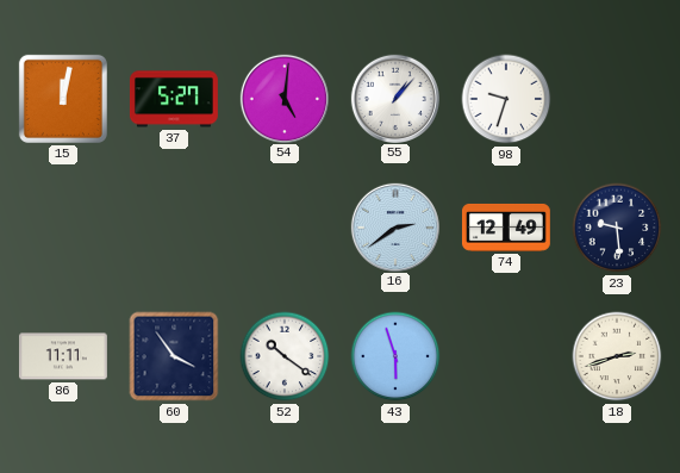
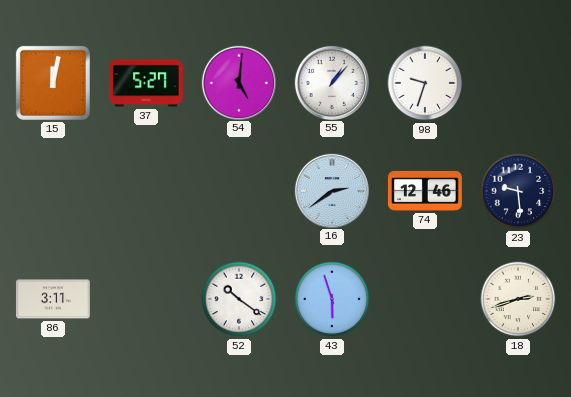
74: 12:49 -> 12:46
86: 11:11 -> 3:11
60: 3:54 -> none
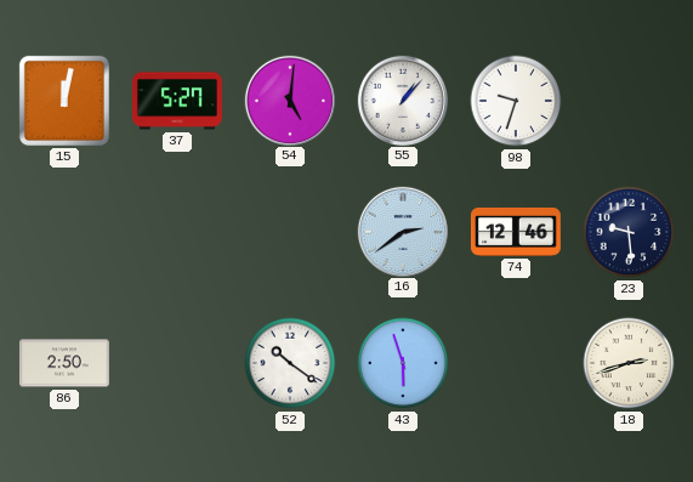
86: 3:11 -> 2:50
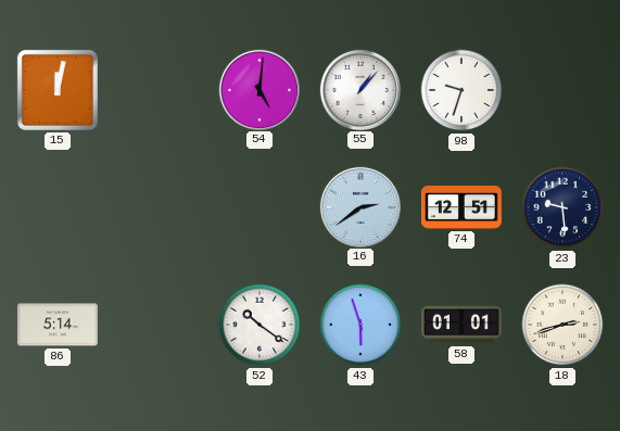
37: 5:27 -> none
74: 12:46 -> 12:51
86: 2:50 -> 5:14
58: none -> 01:01
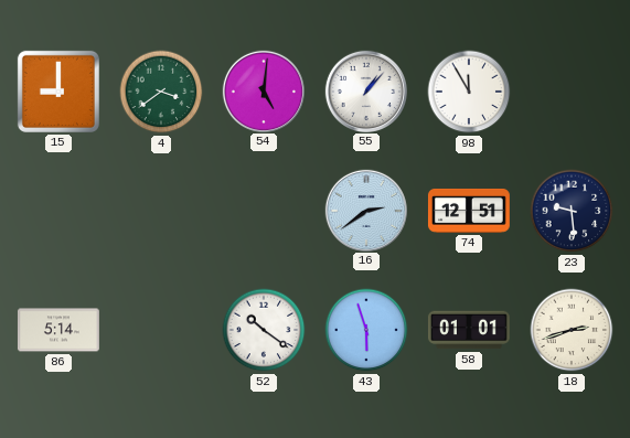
15: 12:02 -> 9:00
4: none -> 3:39
98: 9:33 -> 11:55
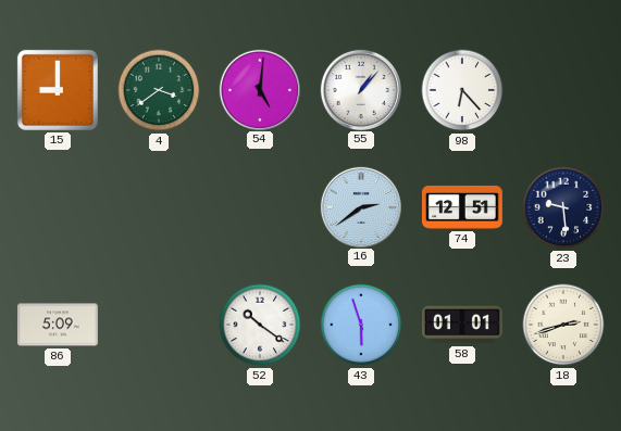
98: 11:55 -> 6:23
86: 5:14 -> 5:09
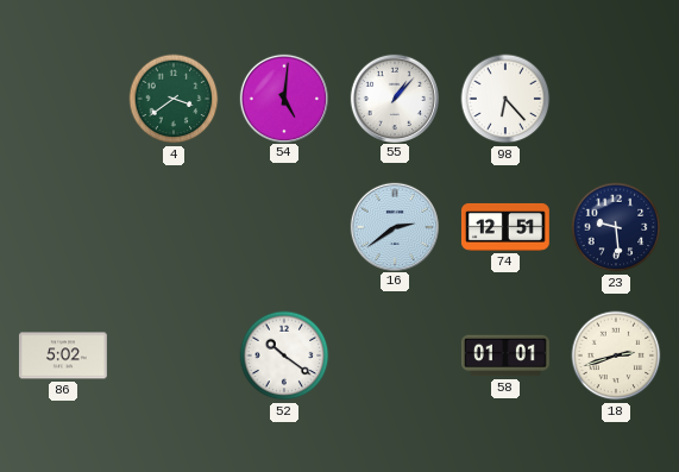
15: 9:00 -> none
86: 5:09 -> 5:02
43: 5:57 -> none
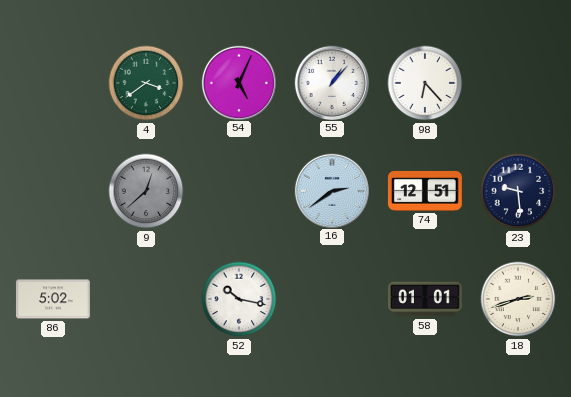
54: 5:01 -> 5:04
9: none -> 12:38
52: 10:21 -> 10:17
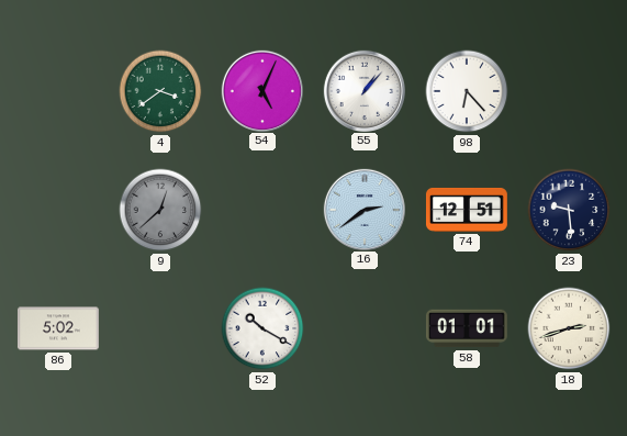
52: 10:17 -> 10:20
